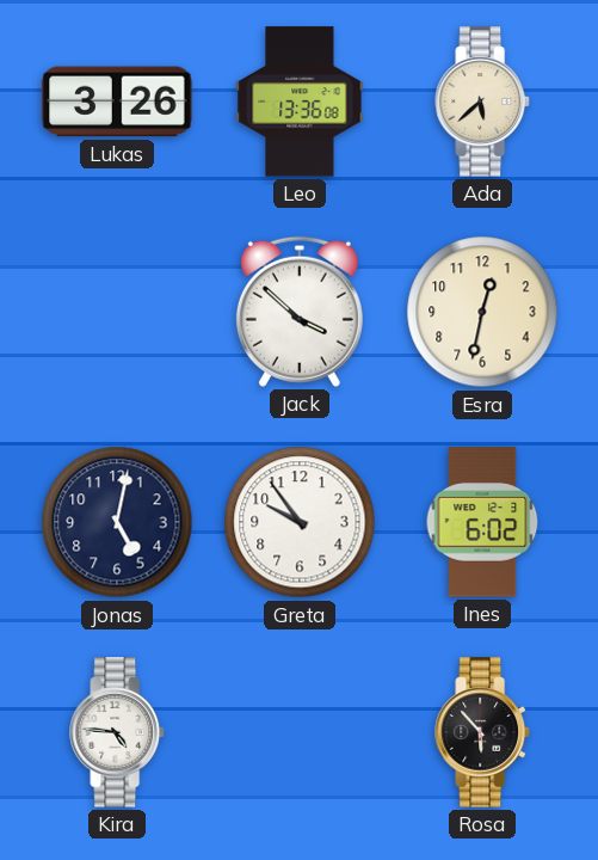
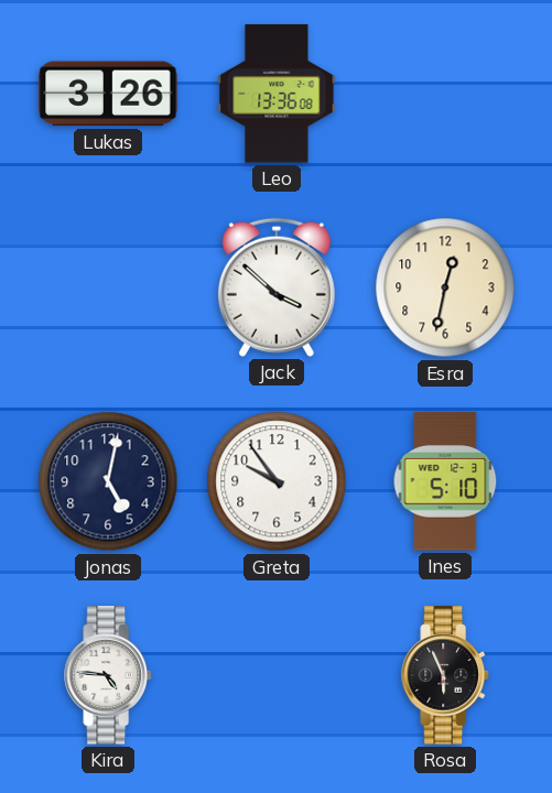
Ada: 5:38 -> none
Ines: 6:02 -> 5:10
Rosa: 5:53 -> 5:56
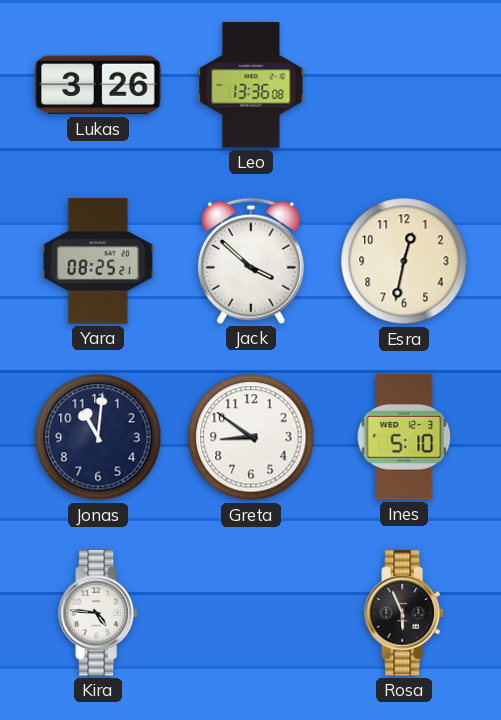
Yara: none -> 08:25
Jonas: 5:02 -> 11:01
Greta: 9:54 -> 8:51
